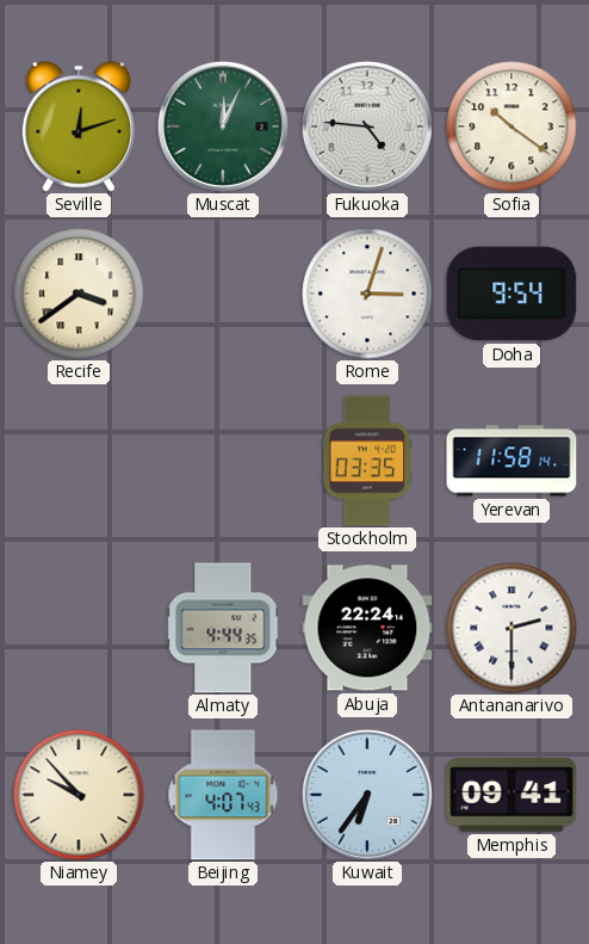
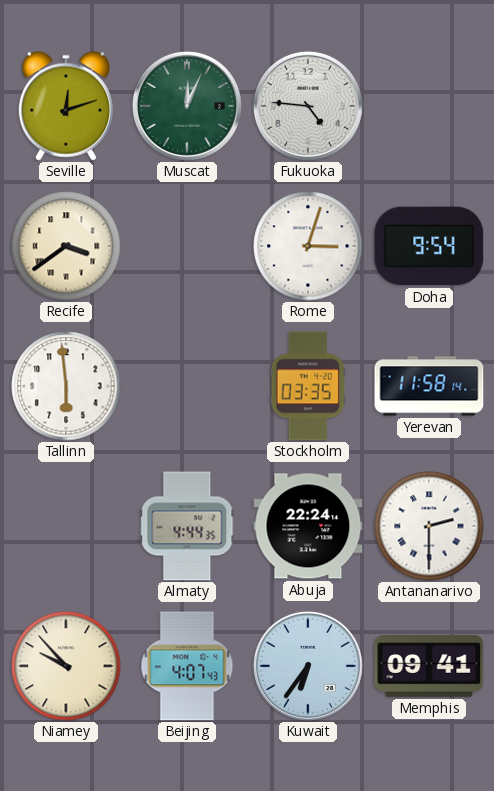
Sofia: 10:21 -> none
Tallinn: none -> 5:59
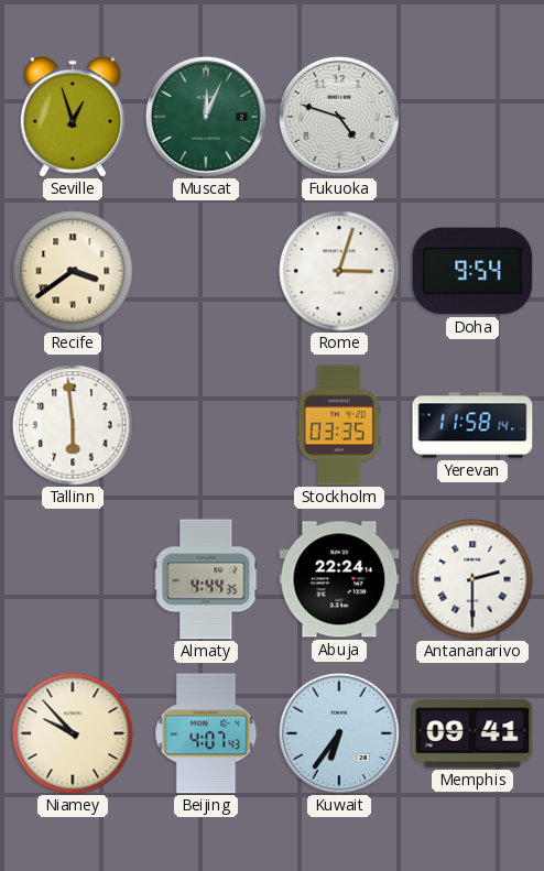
Seville: 12:12 -> 12:57
Fukuoka: 4:46 -> 4:48
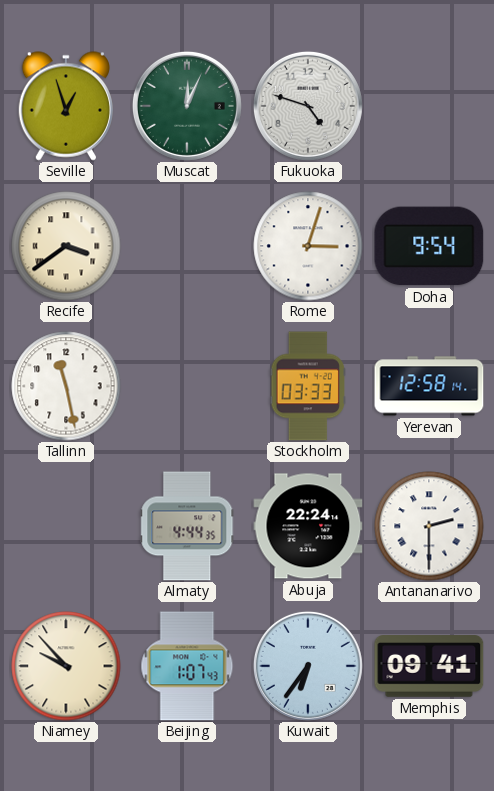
Tallinn: 5:59 -> 11:28
Stockholm: 03:35 -> 03:33
Yerevan: 11:58 -> 12:58
Beijing: 4:07 -> 1:07
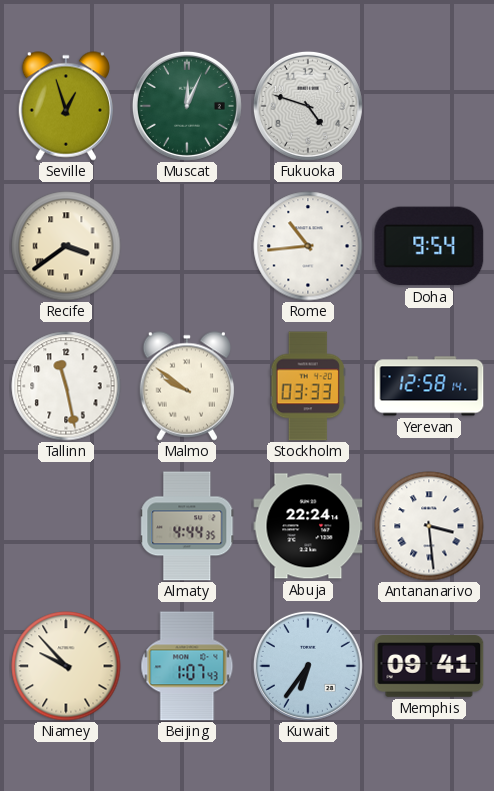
Rome: 3:03 -> 10:44
Malmo: none -> 9:51
Antananarivo: 2:30 -> 3:29
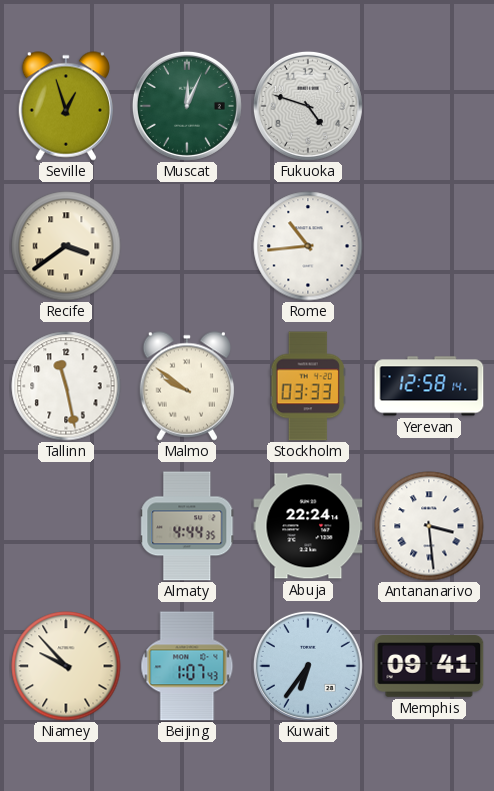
Doha: 9:54 -> none
